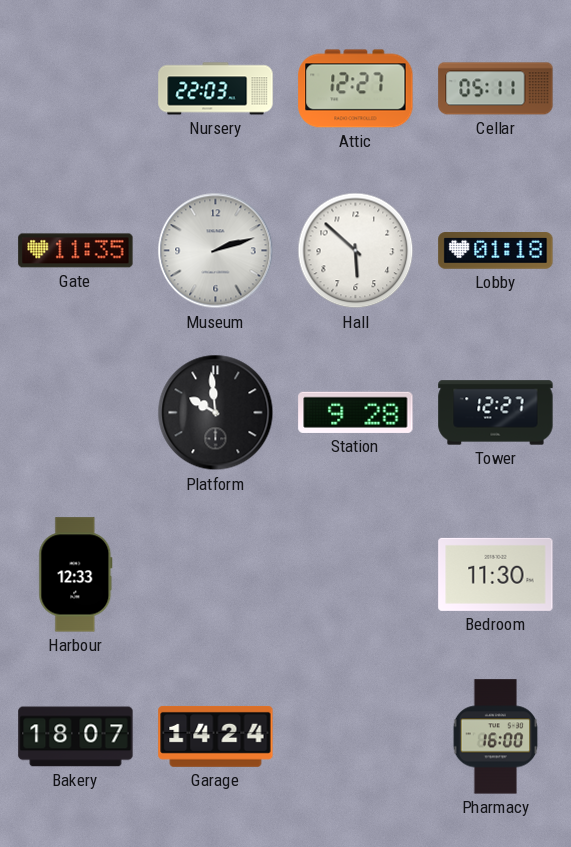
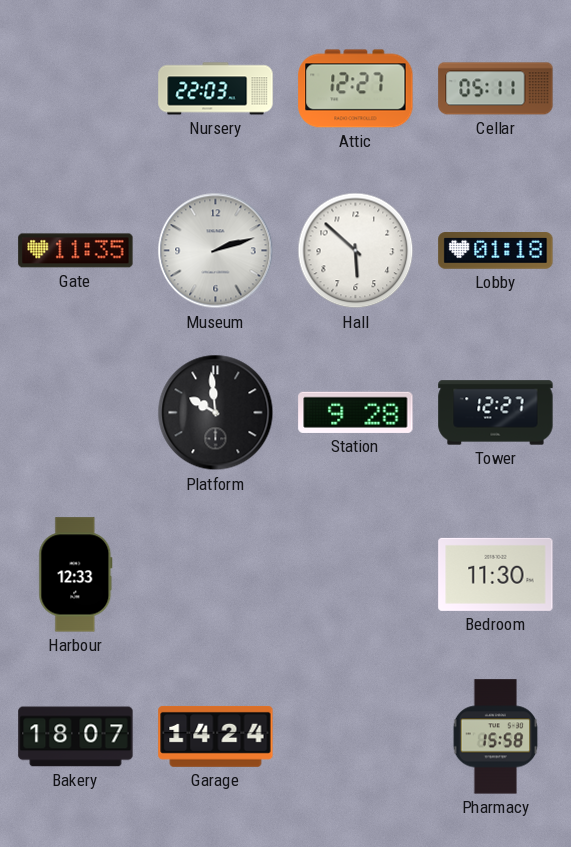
Pharmacy: 16:00 -> 15:58
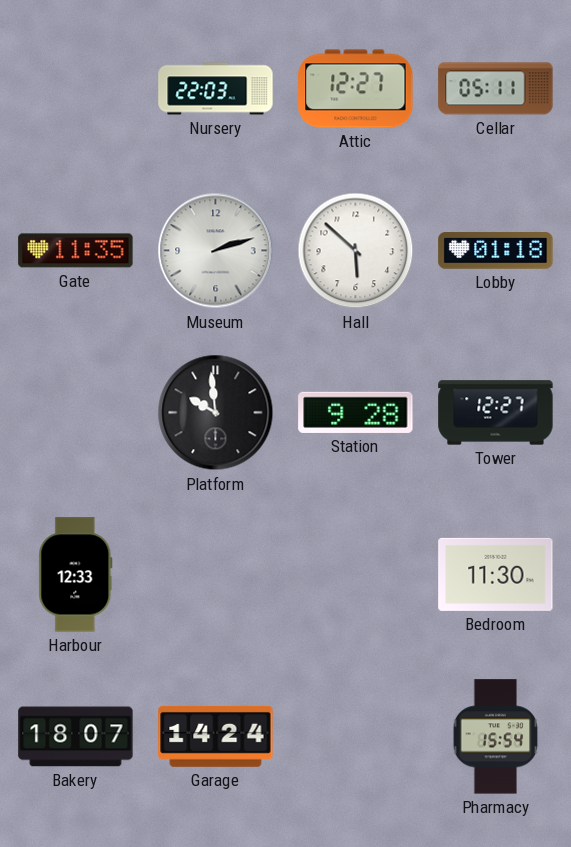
Pharmacy: 15:58 -> 15:54
